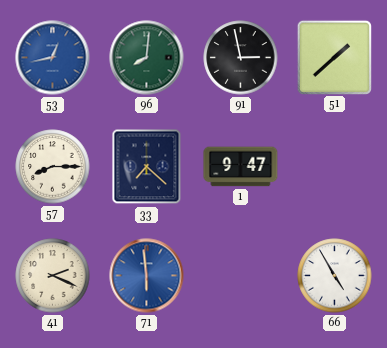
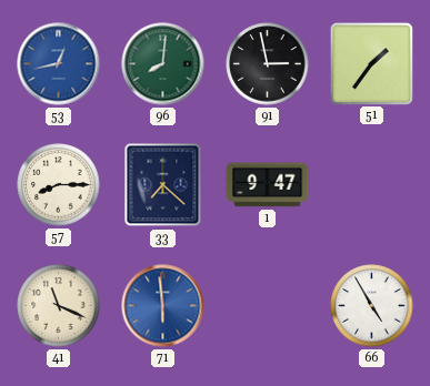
51: 1:38 -> 1:36
41: 2:19 -> 11:19
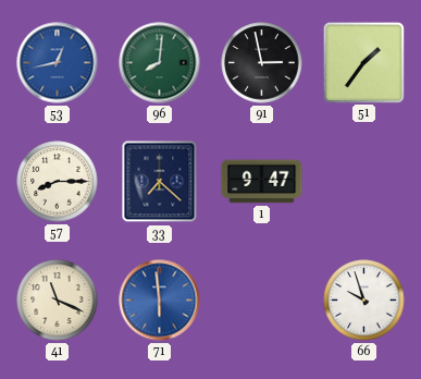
66: 4:55 -> 9:57
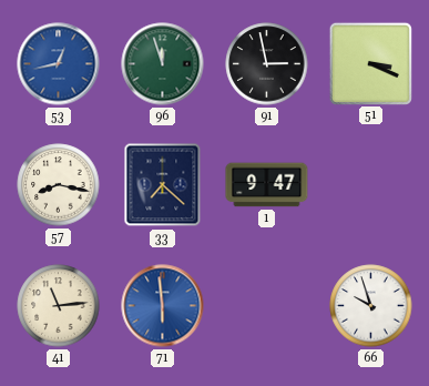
96: 8:01 -> 11:57
51: 1:36 -> 3:19
57: 8:15 -> 8:17
41: 11:19 -> 11:14
